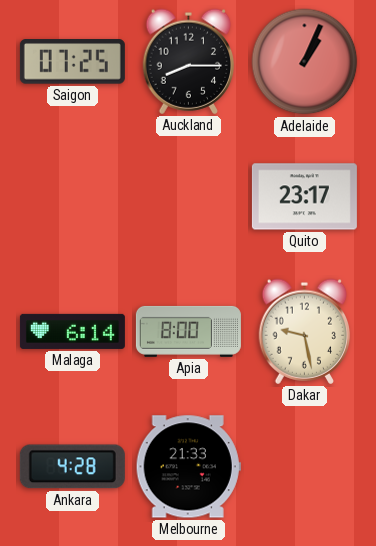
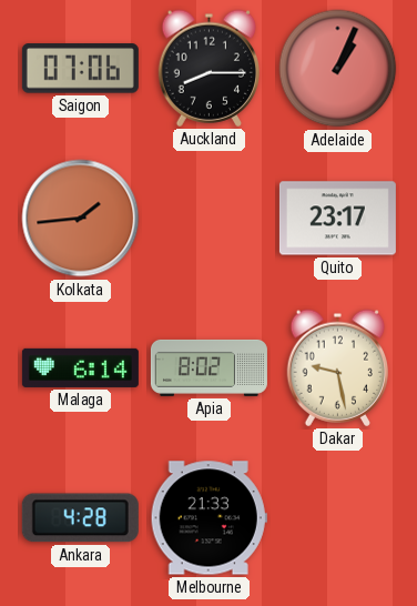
Saigon: 07:25 -> 07:06
Kolkata: none -> 1:44
Apia: 8:00 -> 8:02
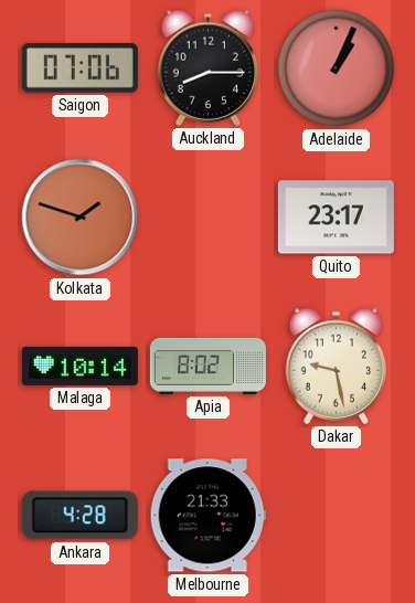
Kolkata: 1:44 -> 1:48
Malaga: 6:14 -> 10:14
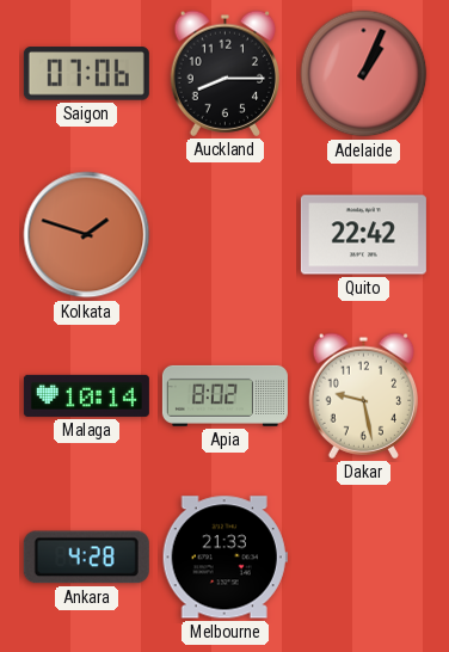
Quito: 23:17 -> 22:42
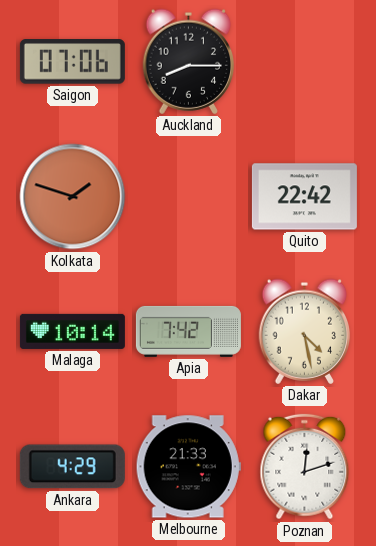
Adelaide: 1:04 -> none
Apia: 8:02 -> 7:42
Dakar: 9:28 -> 4:28
Ankara: 4:28 -> 4:29
Poznan: none -> 12:12
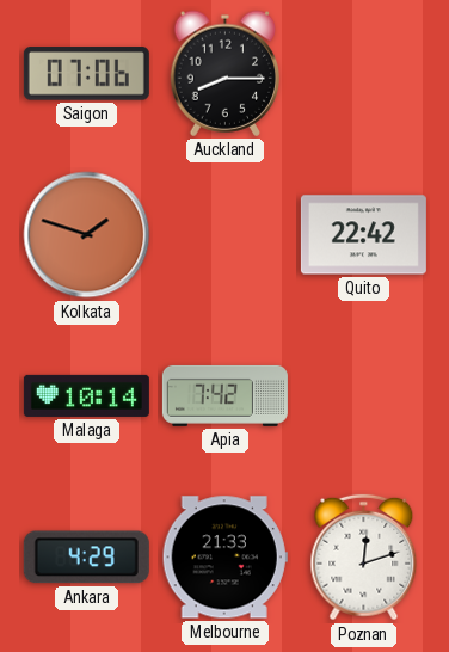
Dakar: 4:28 -> none
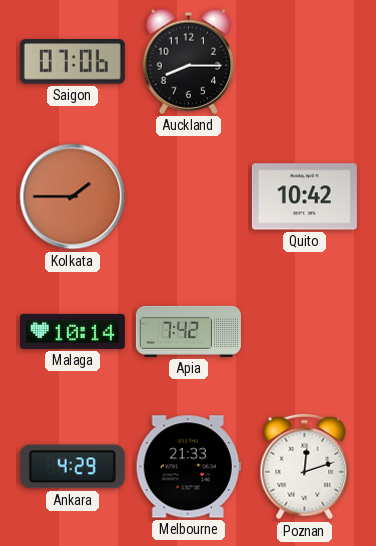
Kolkata: 1:48 -> 1:45
Quito: 22:42 -> 10:42
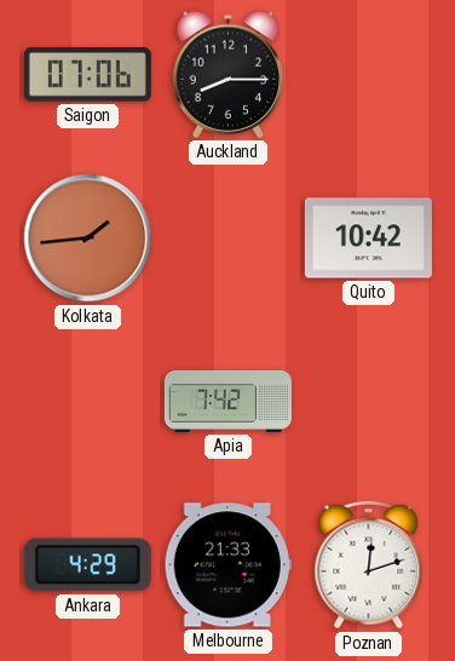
Kolkata: 1:45 -> 1:44
Malaga: 10:14 -> none
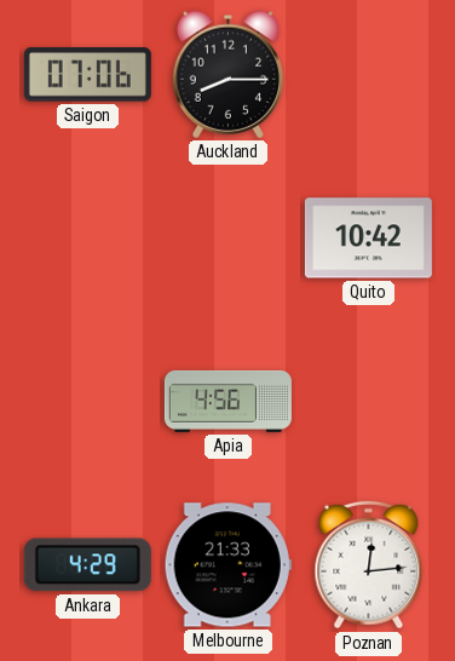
Kolkata: 1:44 -> none
Apia: 7:42 -> 4:56
Poznan: 12:12 -> 12:14
